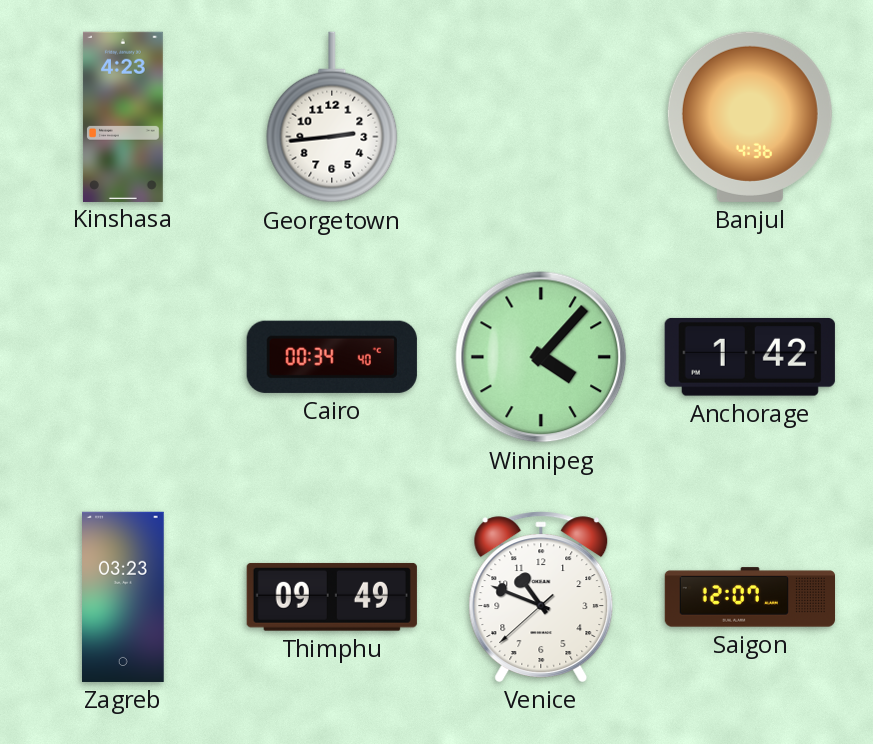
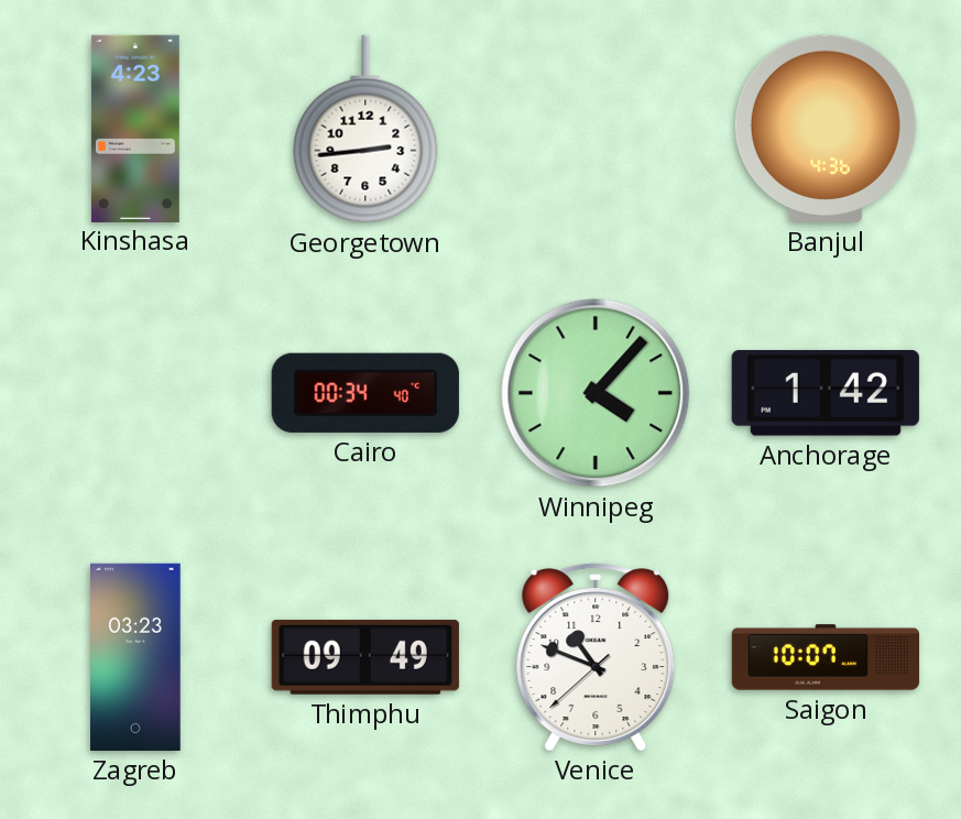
Saigon: 12:07 -> 10:07
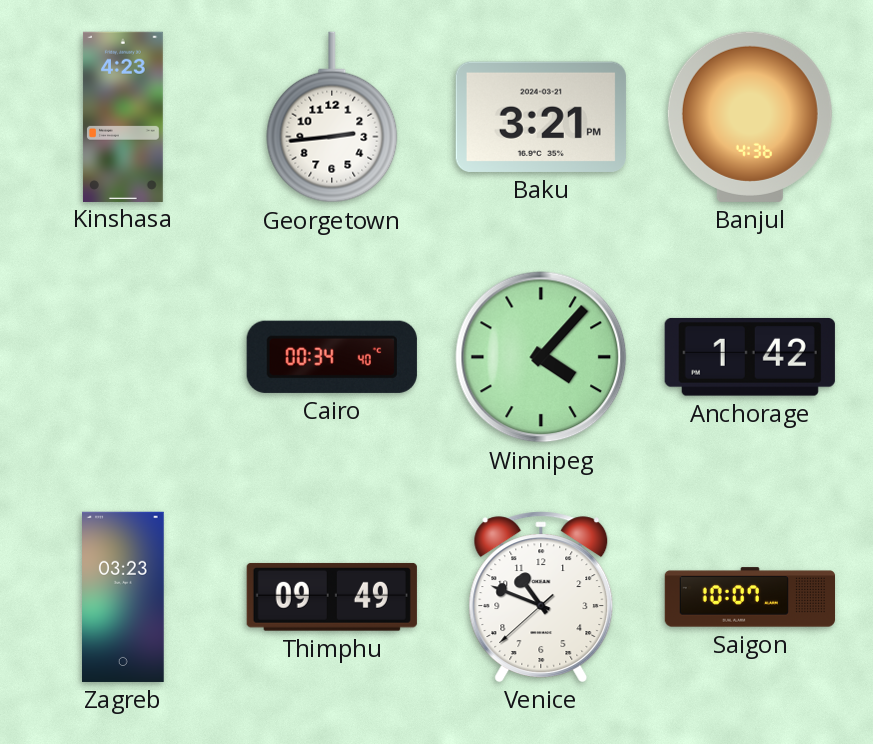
Baku: none -> 3:21
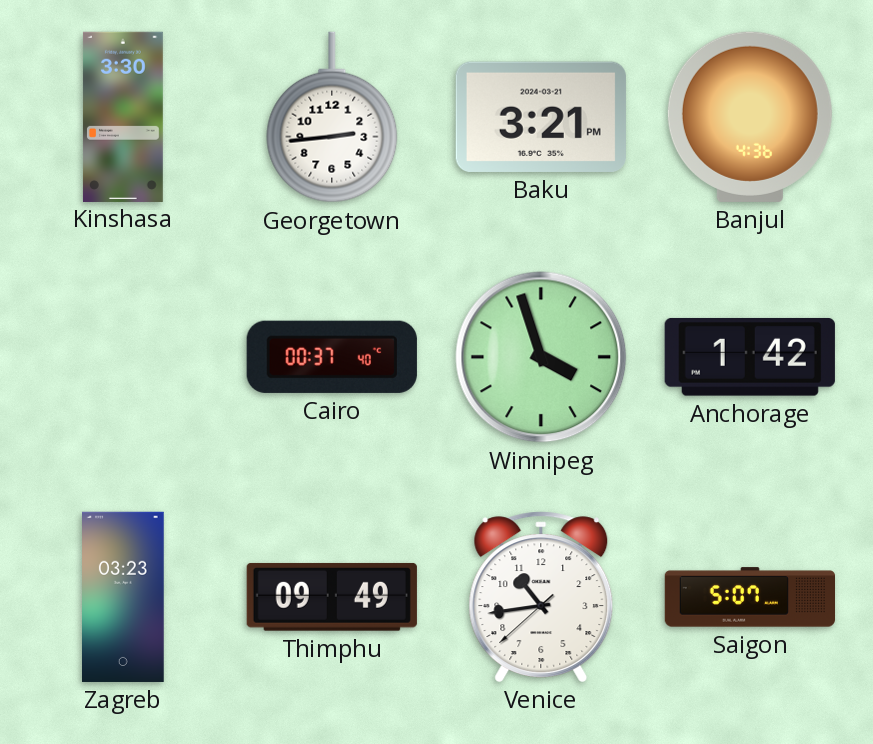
Kinshasa: 4:23 -> 3:30
Cairo: 00:34 -> 00:37
Winnipeg: 4:07 -> 3:57
Venice: 10:48 -> 10:43
Saigon: 10:07 -> 5:07
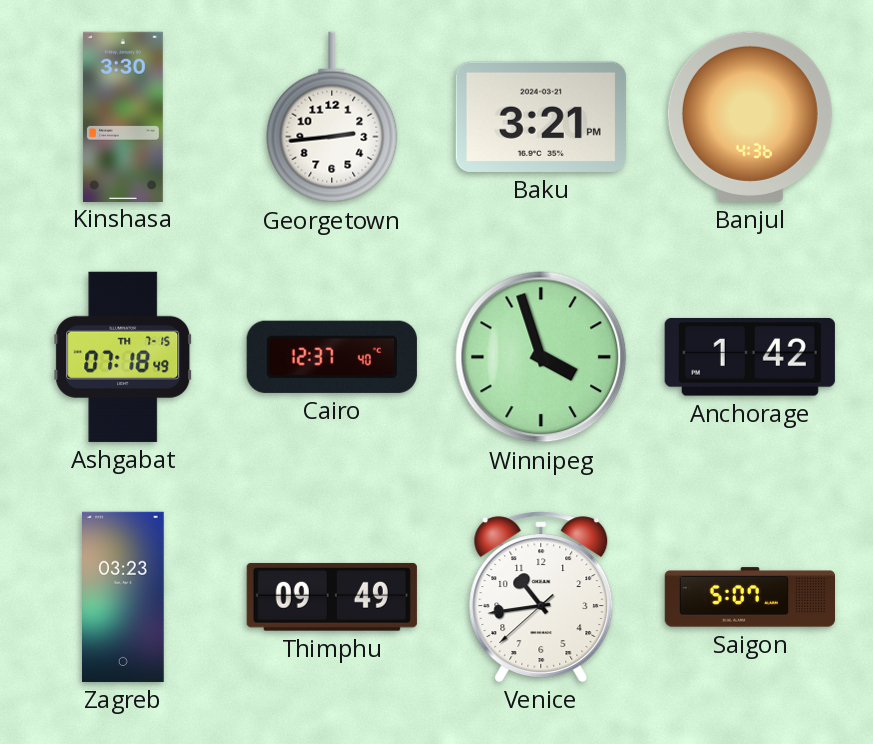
Ashgabat: none -> 07:18
Cairo: 00:37 -> 12:37
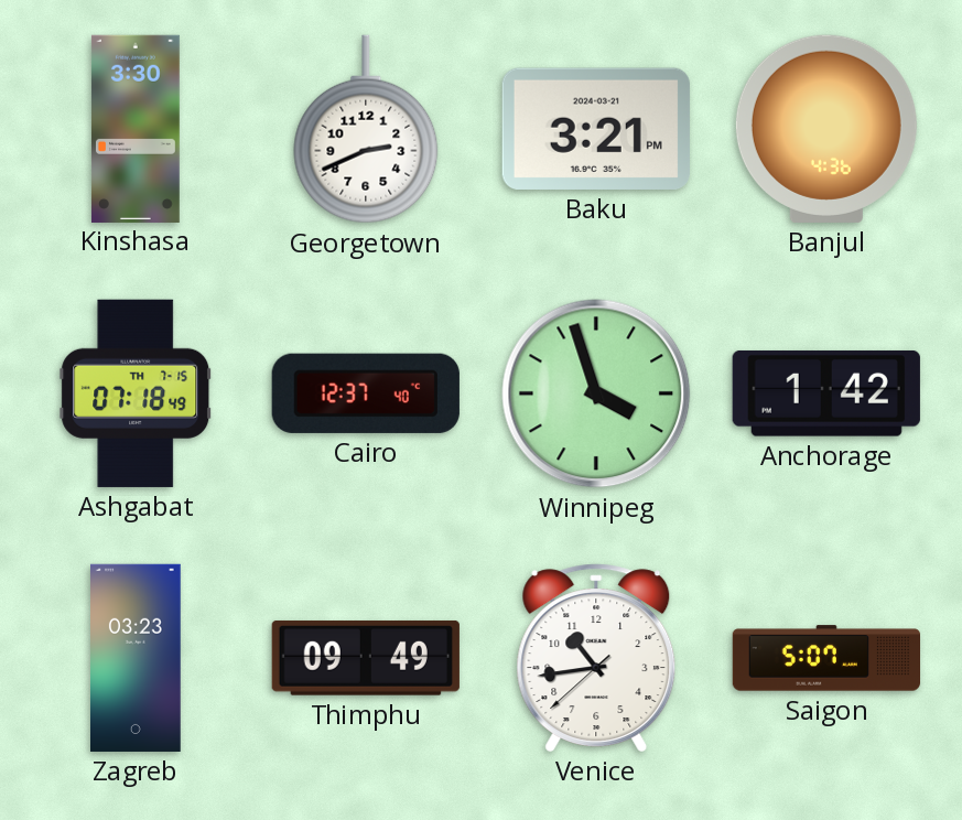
Georgetown: 2:44 -> 2:41
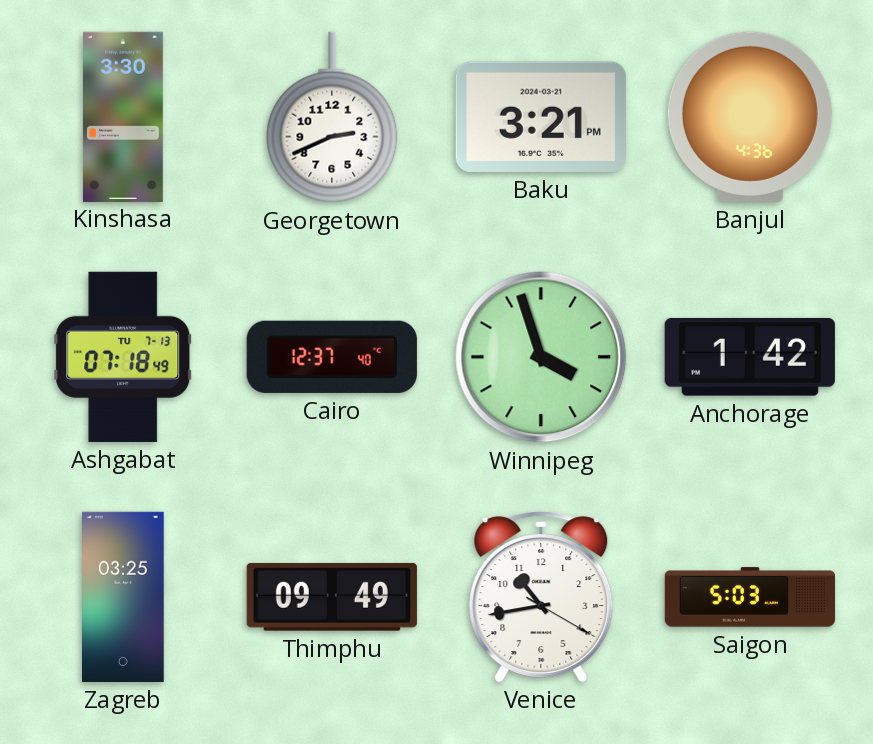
Ashgabat date: TH 7-15 -> TU 7-13
Zagreb: 03:23 -> 03:25
Venice: 10:43:38 -> 10:43:20
Saigon: 5:07 -> 5:03
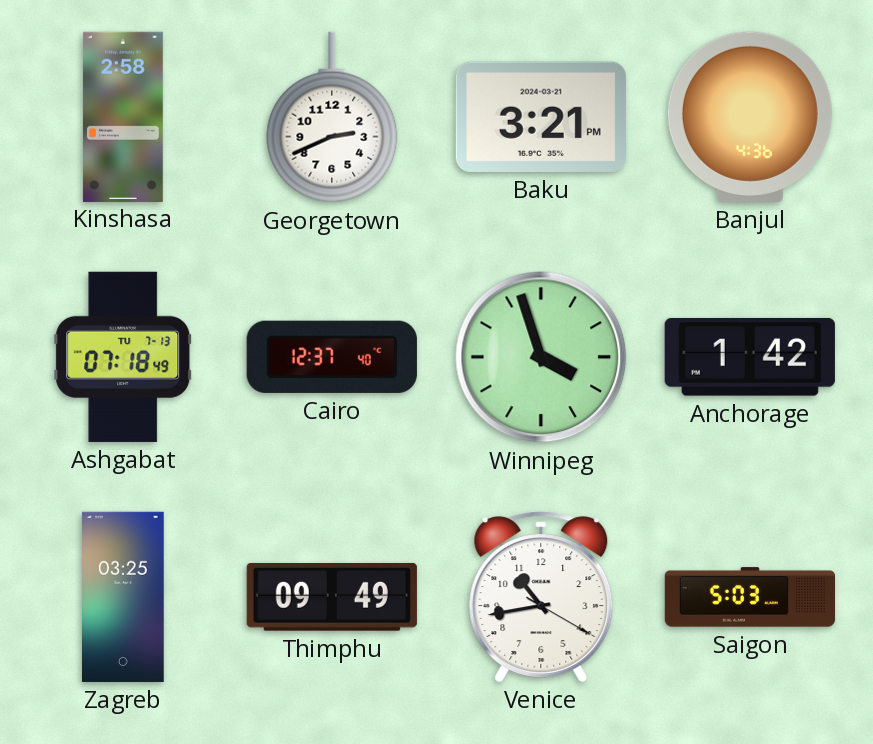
Kinshasa: 3:30 -> 2:58
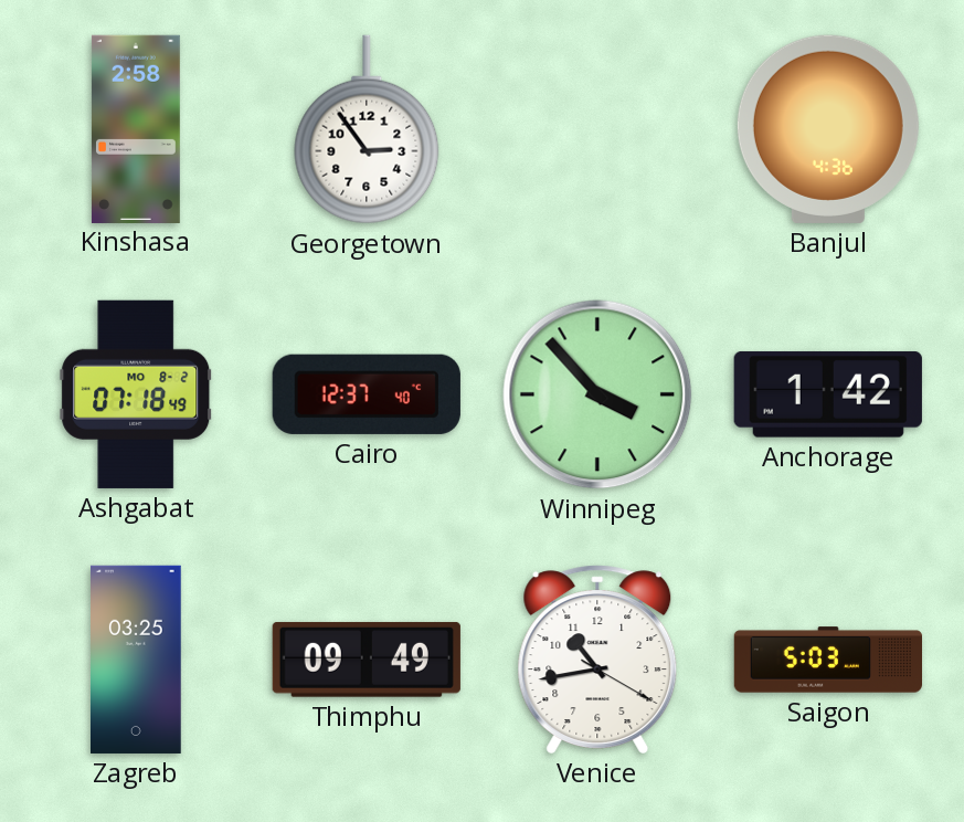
Georgetown: 2:41 -> 2:54
Baku: 3:21 -> none
Ashgabat date: TU 7-13 -> MO 8-2
Winnipeg: 3:57 -> 3:53
